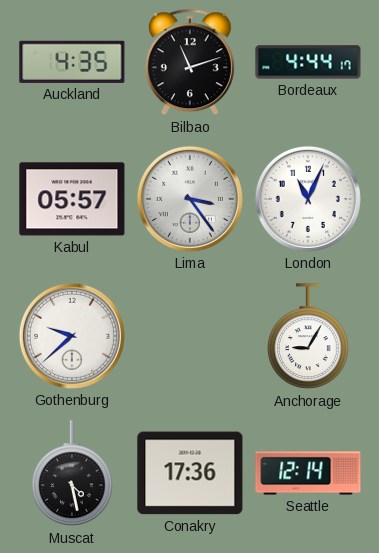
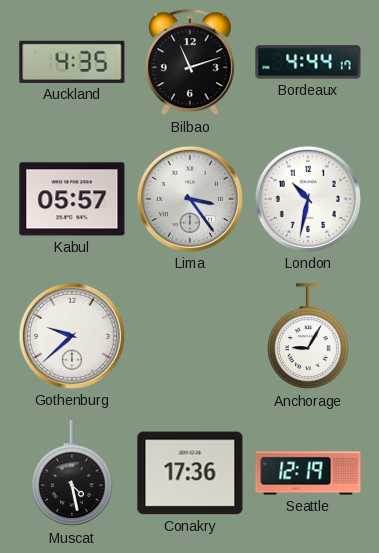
London: 11:04 -> 10:32
Seattle: 12:14 -> 12:19
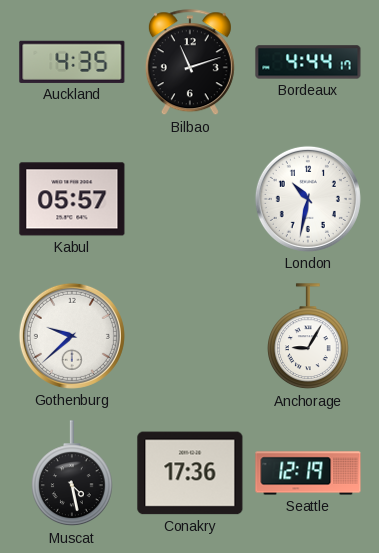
Lima: 3:24 -> none
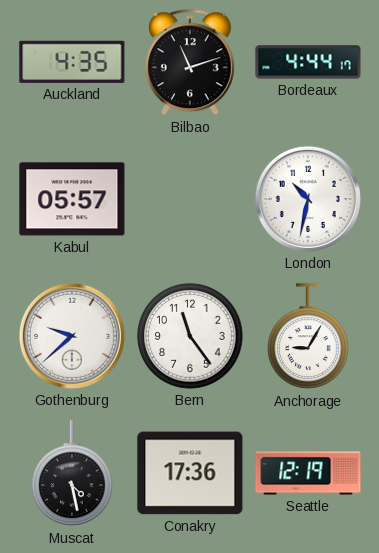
Bern: none -> 11:24
